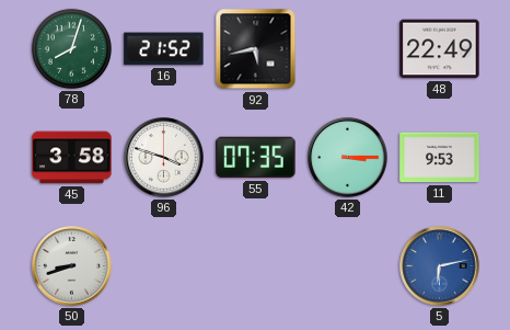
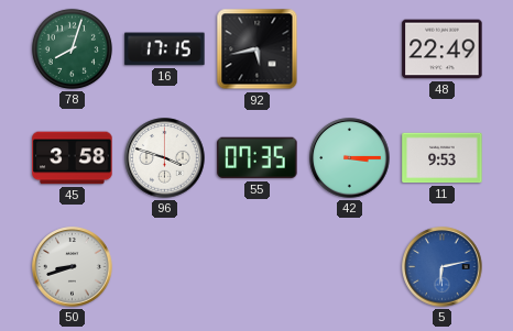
16: 21:52 -> 17:15
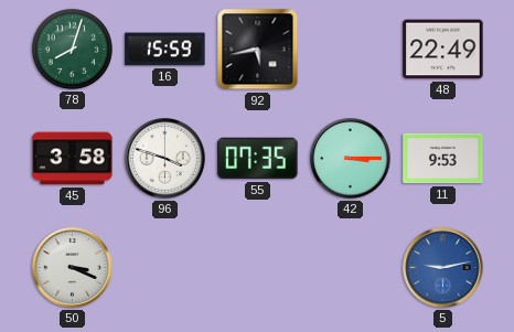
16: 17:15 -> 15:59
50: 8:42 -> 3:19
5: 6:13 -> 9:13
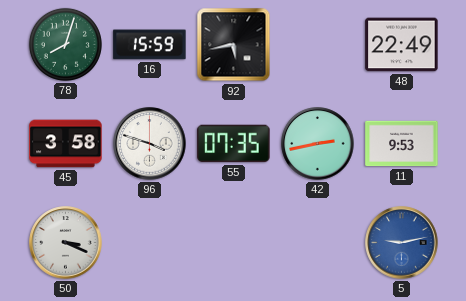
42: 3:15 -> 2:43
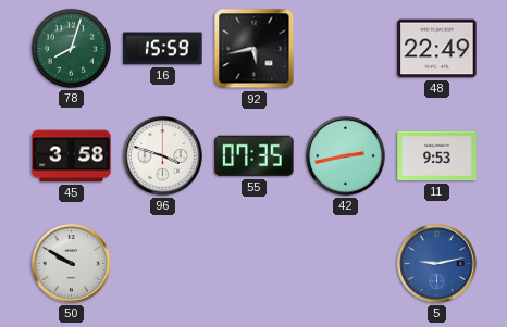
50: 3:19 -> 9:50
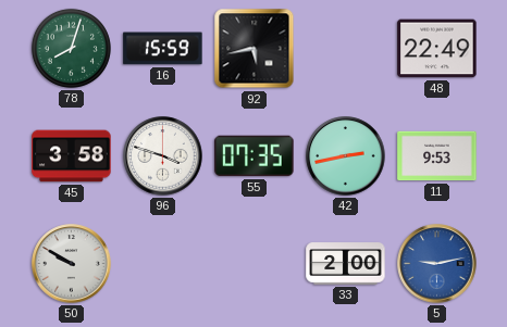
33: none -> 2:00
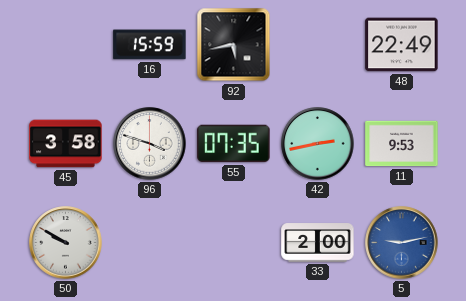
78: 8:03 -> none
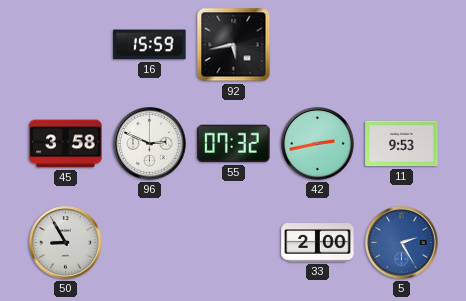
48: 22:49 -> none
96: 3:48 -> 2:49
55: 07:35 -> 07:32
50: 9:50 -> 8:55
5: 9:13 -> 2:25
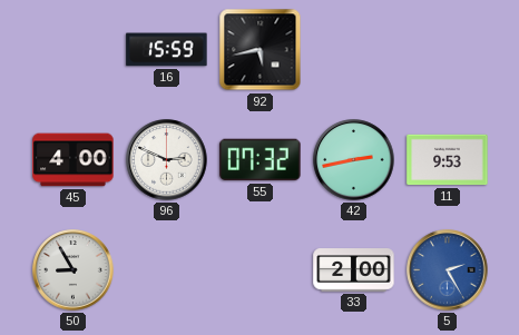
45: 3:58 -> 4:00
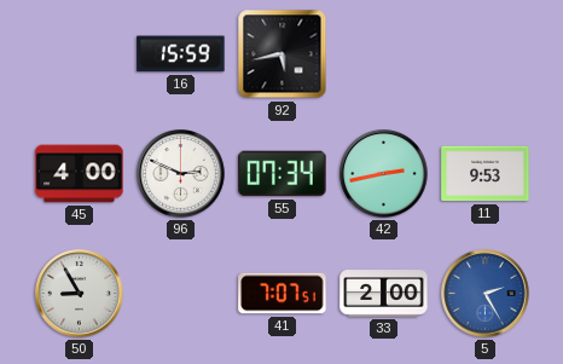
55: 07:32 -> 07:34
41: none -> 7:07
